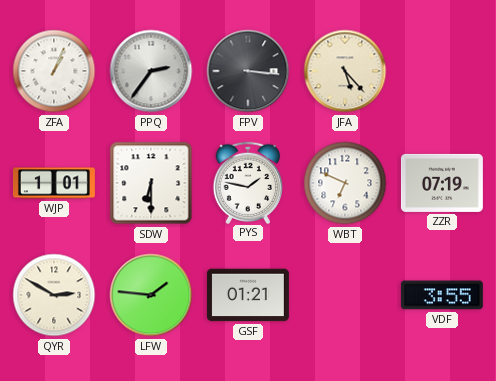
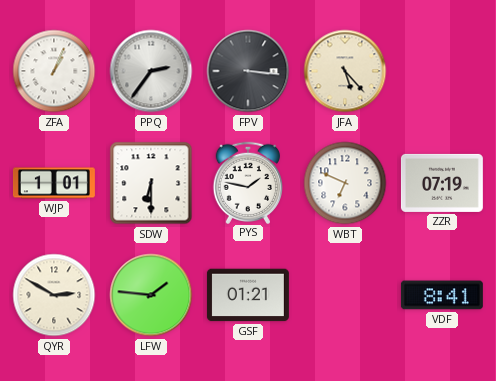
VDF: 3:55 -> 8:41
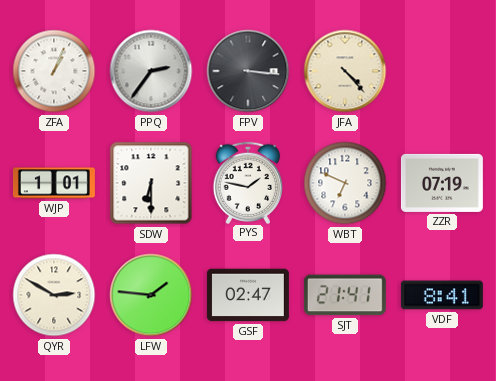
JFA: 5:23 -> 4:23
GSF: 01:21 -> 02:47
SJT: none -> 21:41
